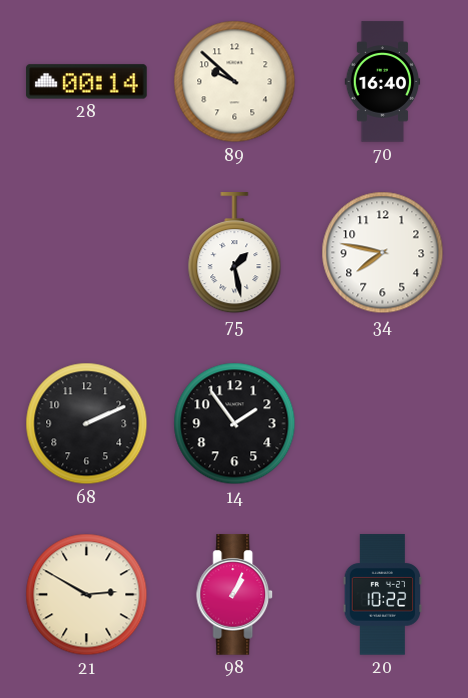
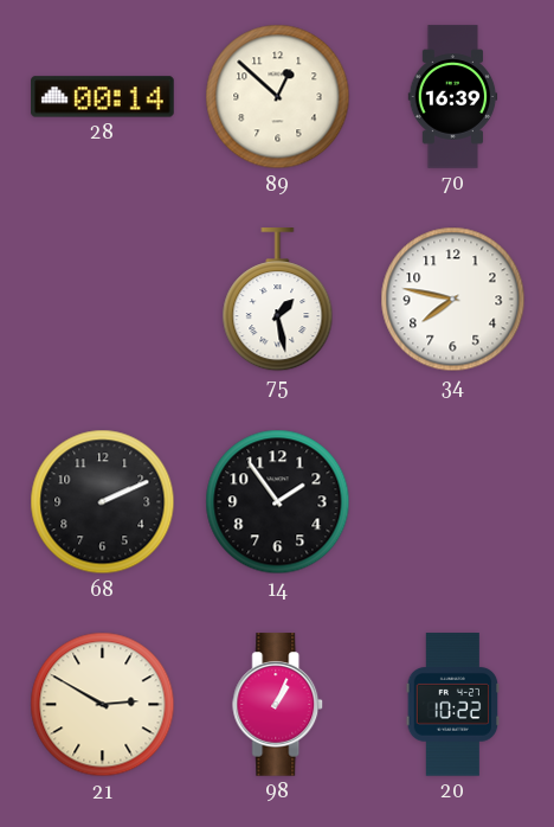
89: 9:52 -> 12:52
70: 16:40 -> 16:39
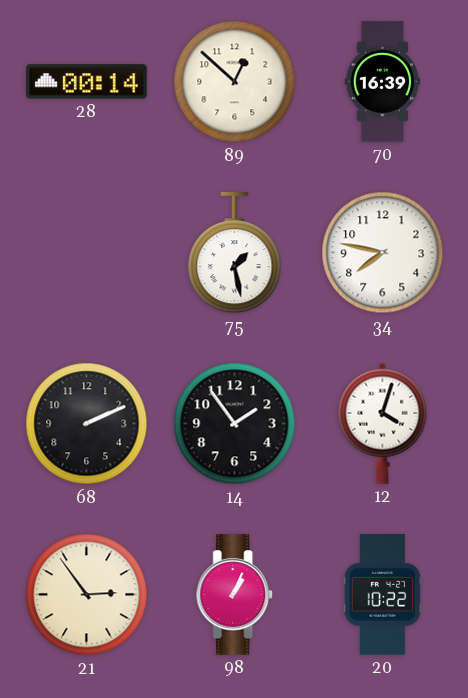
12: none -> 4:03
21: 2:50 -> 2:54
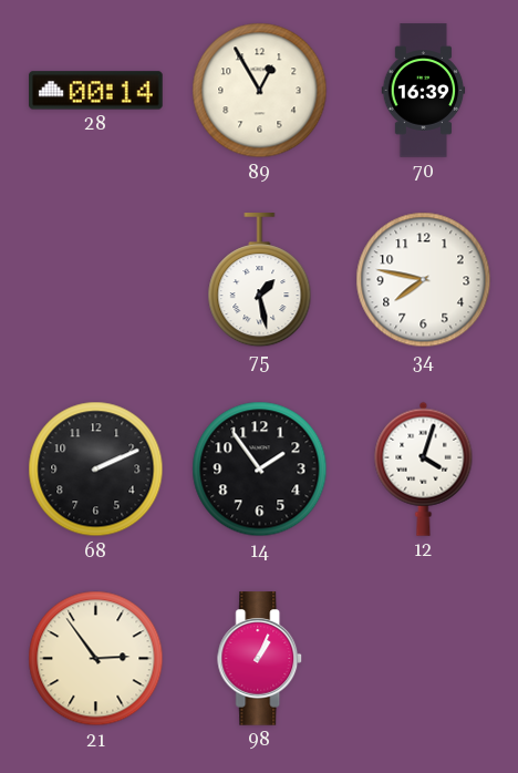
89: 12:52 -> 12:55
20: 10:22 -> none
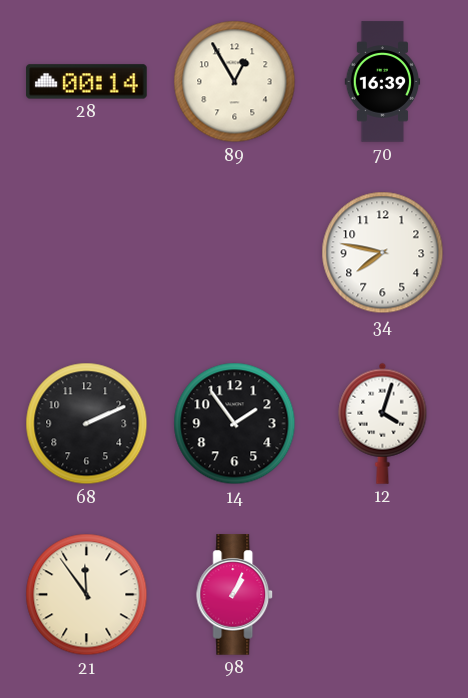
75: 1:28 -> none
21: 2:54 -> 11:54
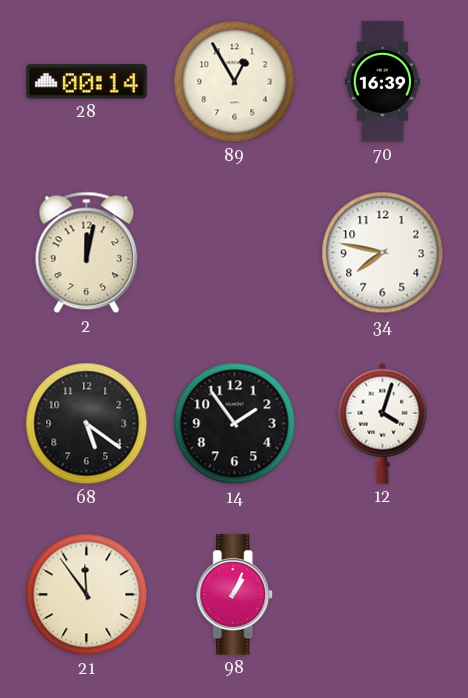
2: none -> 12:02
68: 2:11 -> 5:21
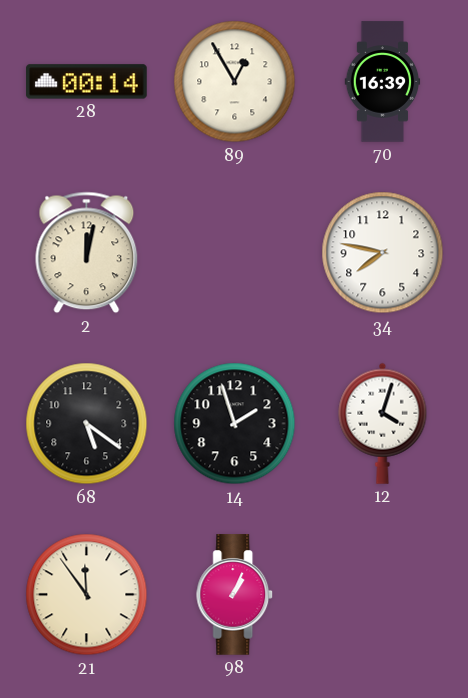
14: 1:54 -> 1:57
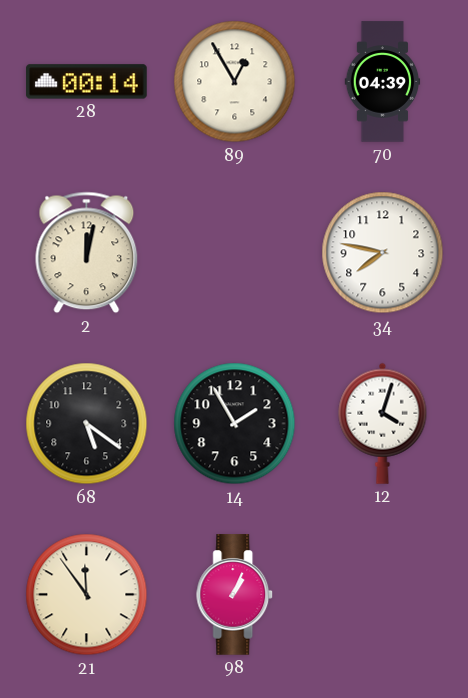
70: 16:39 -> 04:39
14: 1:57 -> 1:55
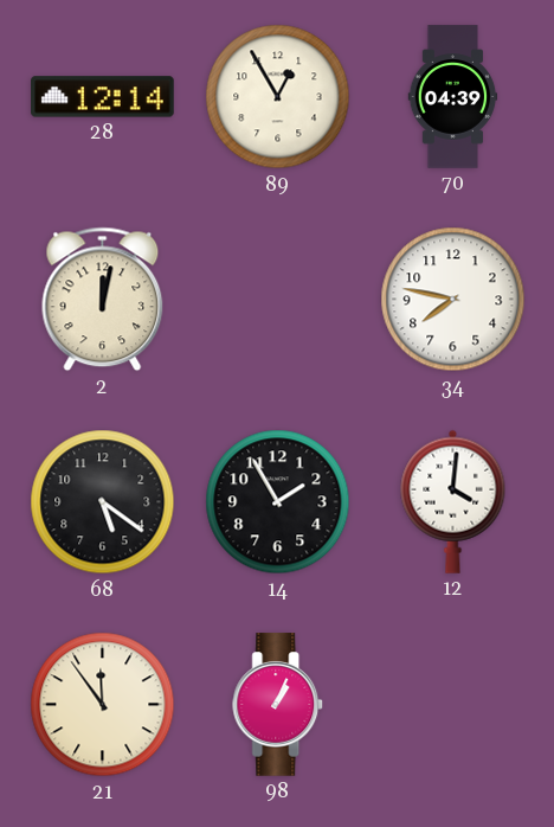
28: 00:14 -> 12:14
12: 4:03 -> 4:01
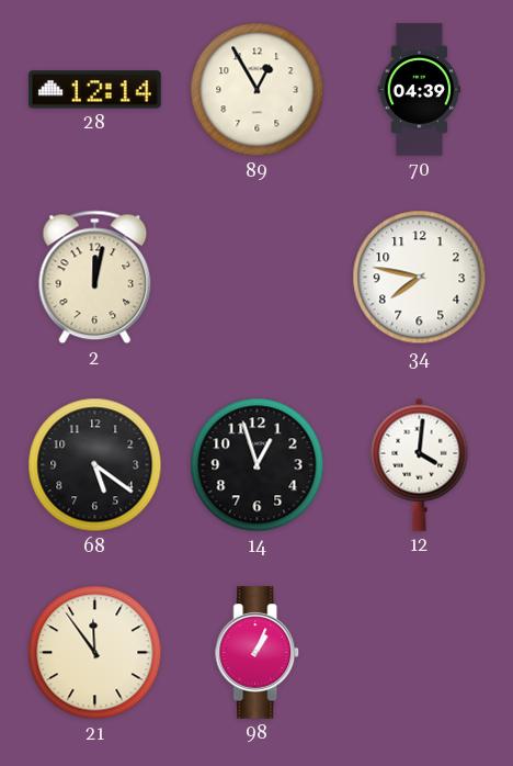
14: 1:55 -> 12:57
